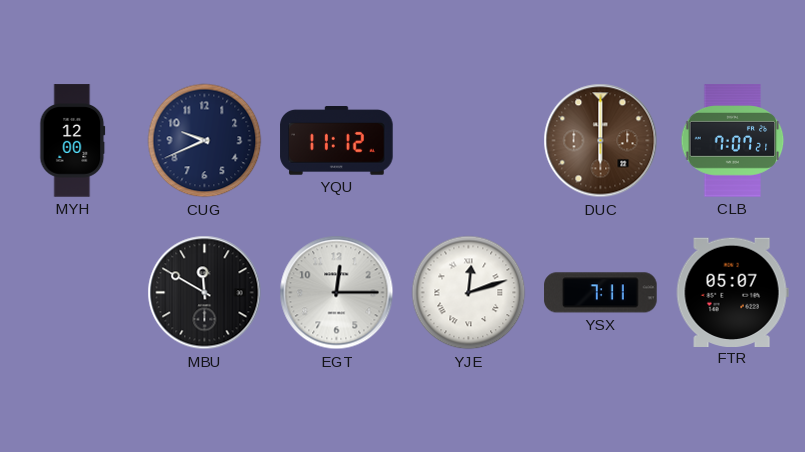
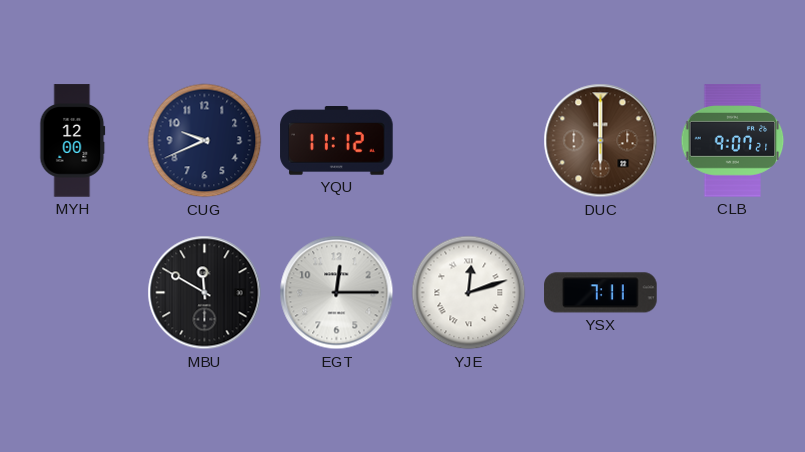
CLB: 7:07 -> 9:07
FTR: 05:07 -> none
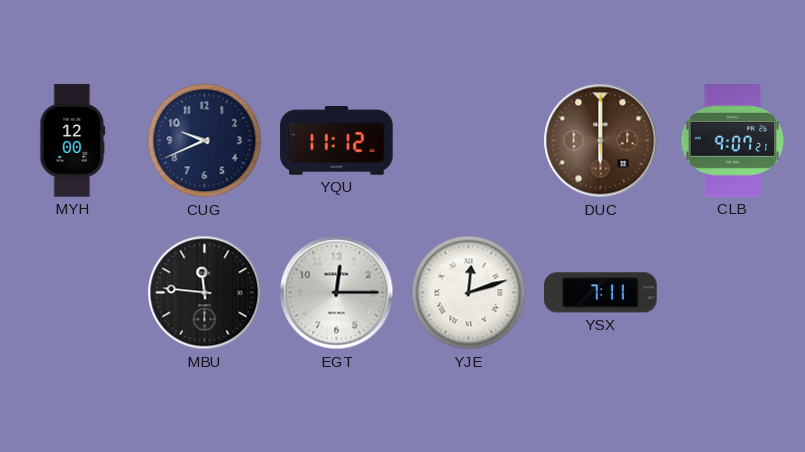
MBU: 11:50 -> 11:46
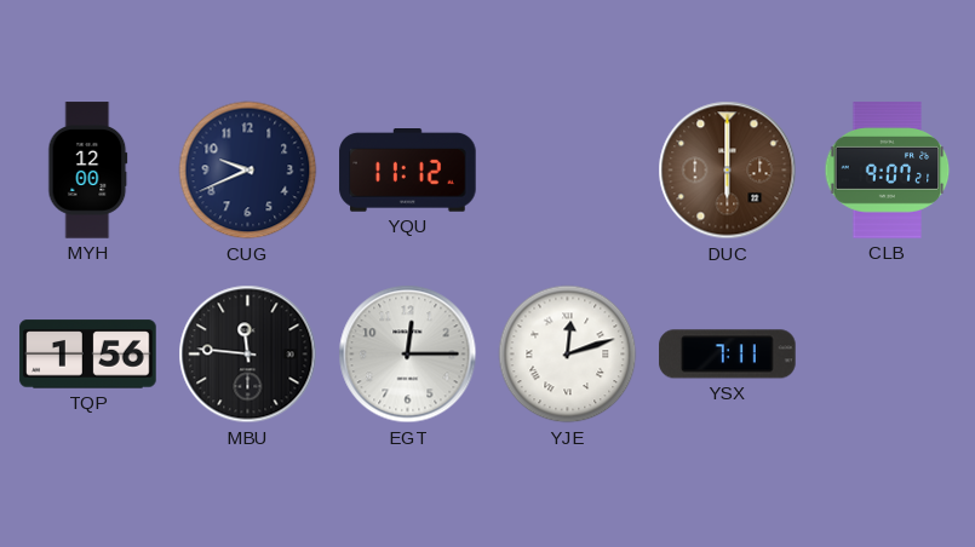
TQP: none -> 1:56
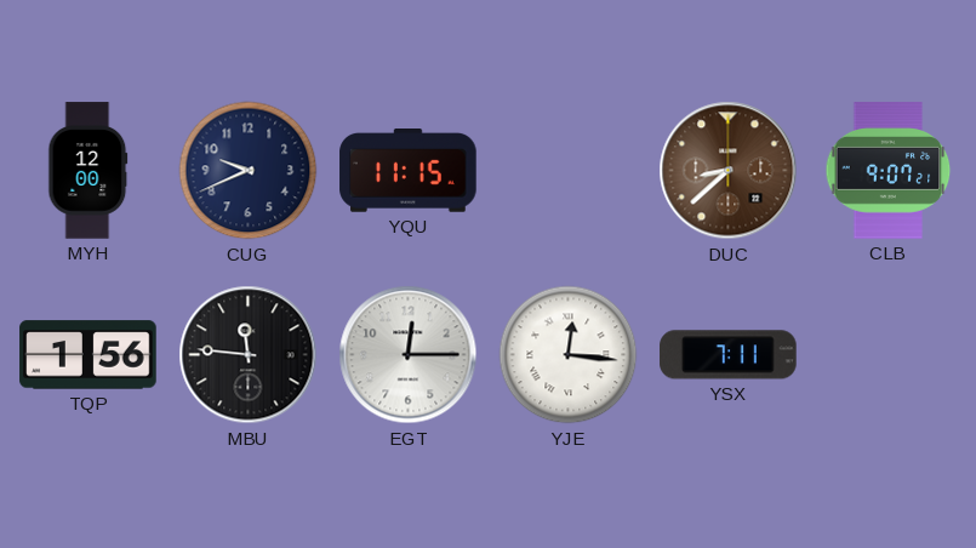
YQU: 11:12 -> 11:15
DUC: 6:00 -> 8:38
YJE: 12:12 -> 12:16
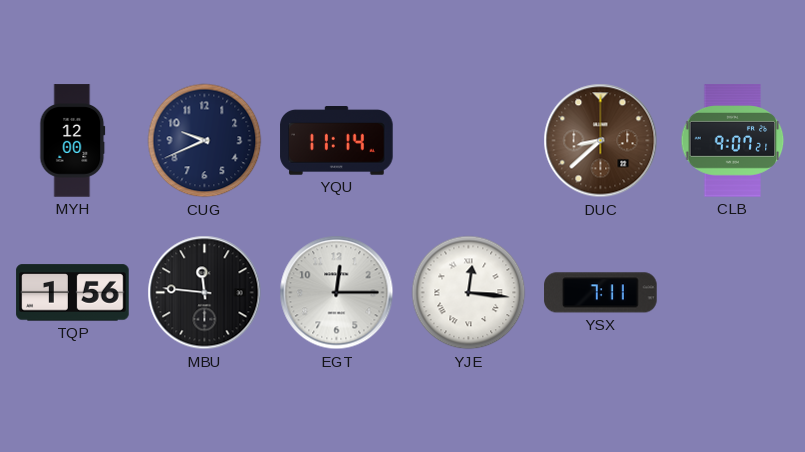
YQU: 11:15 -> 11:14
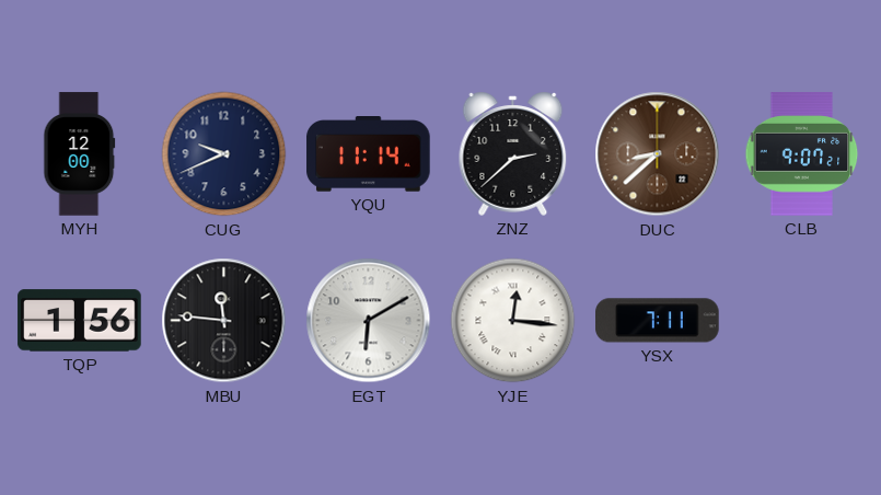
ZNZ: none -> 2:38
EGT: 12:15 -> 6:10
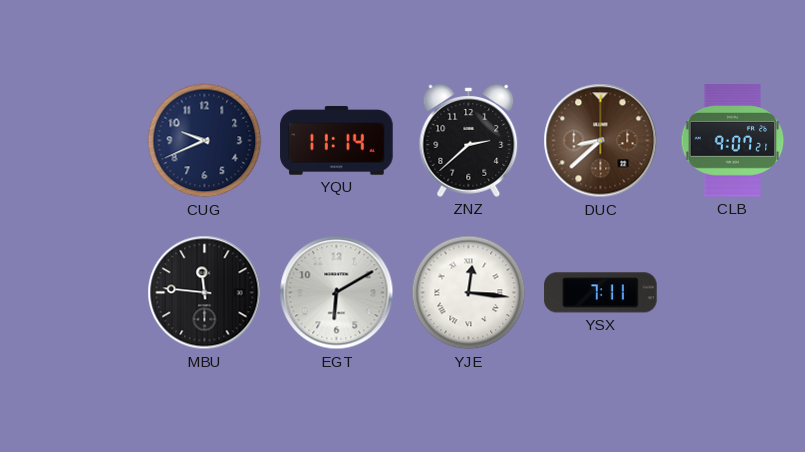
MYH: 12:00 -> none
TQP: 1:56 -> none
